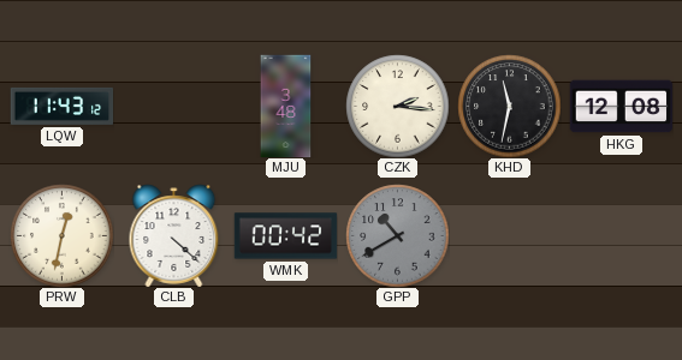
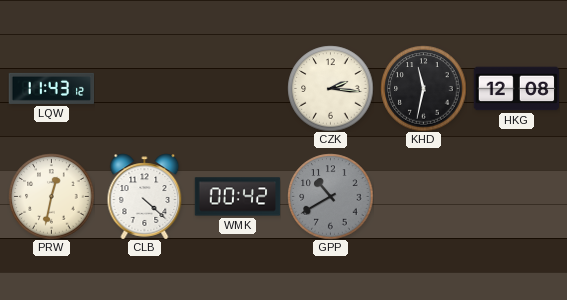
MJU: 3:48 -> none
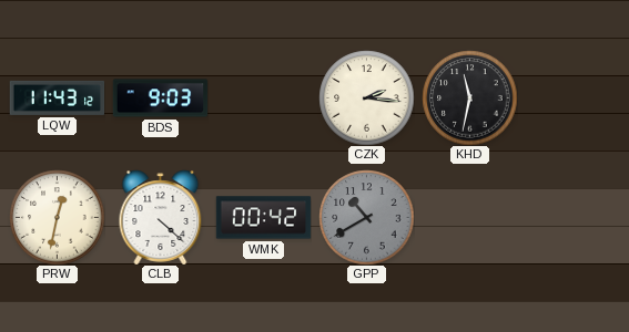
BDS: none -> 9:03
HKG: 12:08 -> none
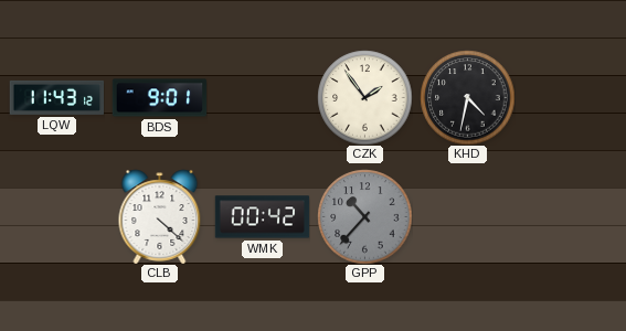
BDS: 9:03 -> 9:01
CZK: 2:16 -> 1:54
KHD: 11:32 -> 4:32
PRW: 12:32 -> none
GPP: 10:40 -> 10:37
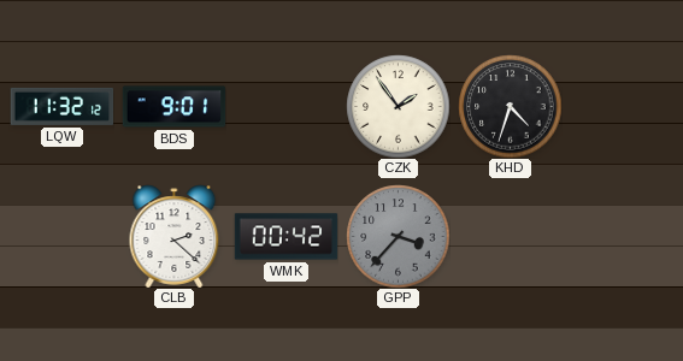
LQW: 11:43 -> 11:32
KHD: 4:32 -> 4:33
CLB: 4:22 -> 2:22
GPP: 10:37 -> 3:37
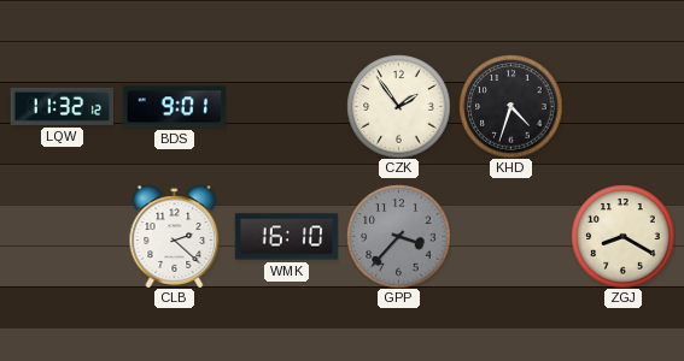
WMK: 00:42 -> 16:10
ZGJ: none -> 8:20
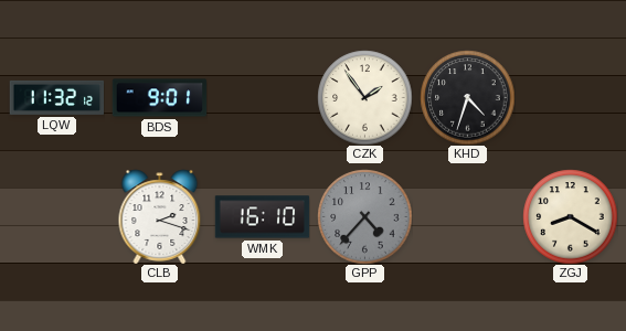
CLB: 2:22 -> 2:18
GPP: 3:37 -> 4:37
